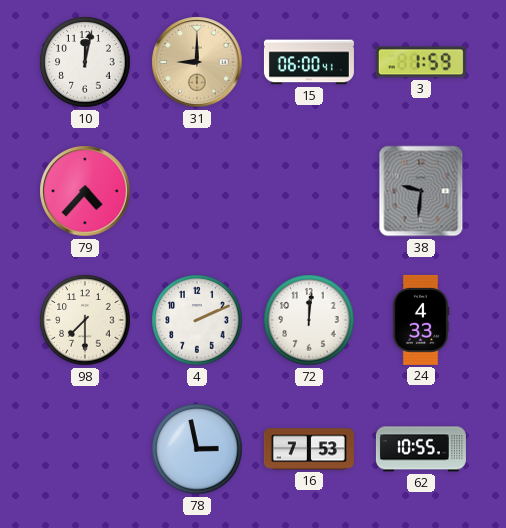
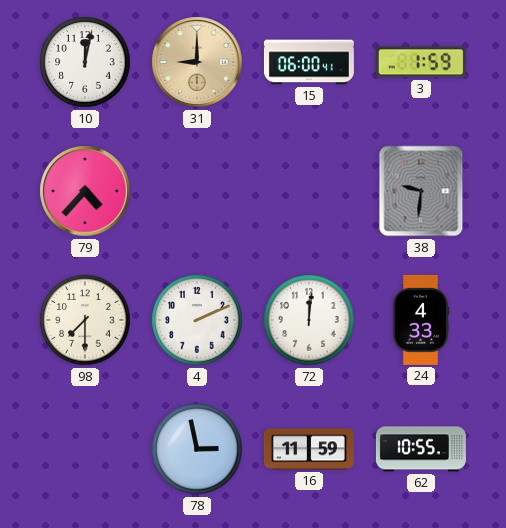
16: 7:53 -> 11:59
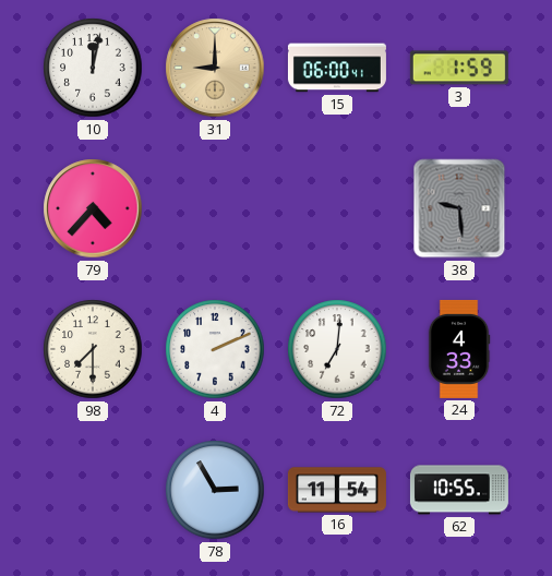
38: 9:31 -> 9:29
72: 12:01 -> 7:01
78: 2:58 -> 2:55
16: 11:59 -> 11:54
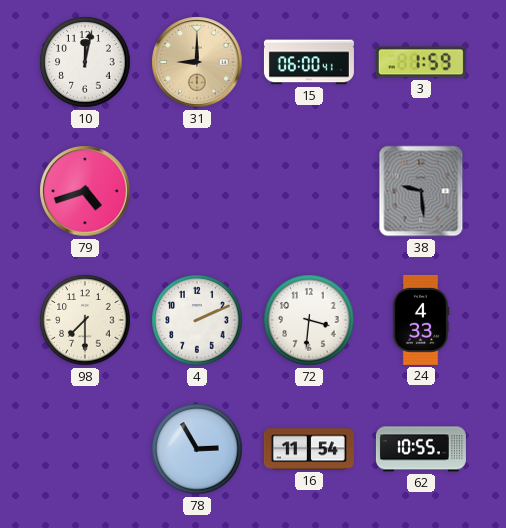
79: 4:37 -> 4:42
72: 7:01 -> 3:31
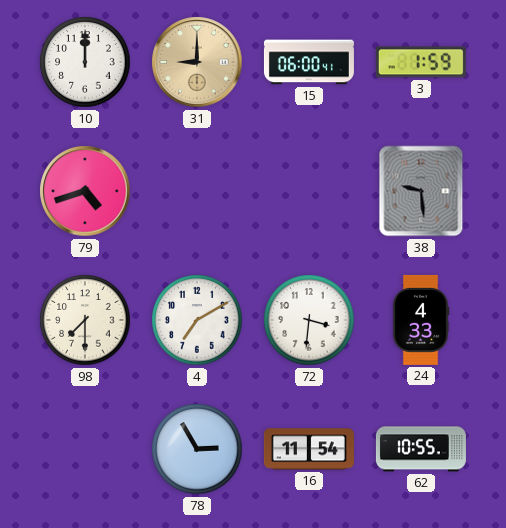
10: 12:02 -> 12:00
4: 2:11 -> 7:10
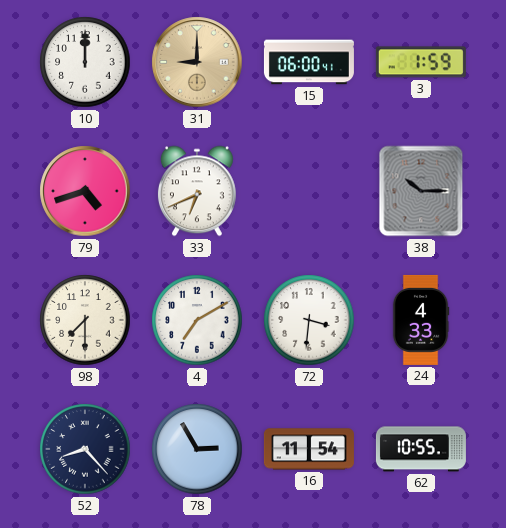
33: none -> 6:41
38: 9:29 -> 10:15
52: none -> 8:23
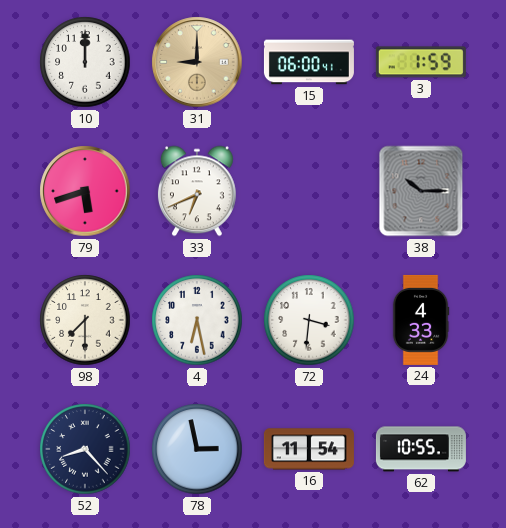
79: 4:42 -> 5:42
4: 7:10 -> 6:28
78: 2:55 -> 2:58
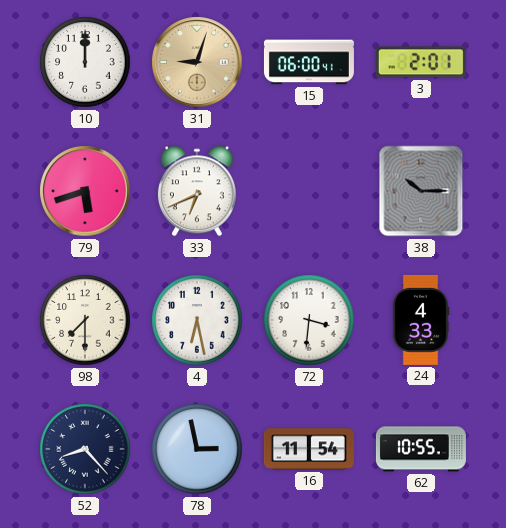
31: 9:00 -> 9:03
3: 1:59 -> 2:01
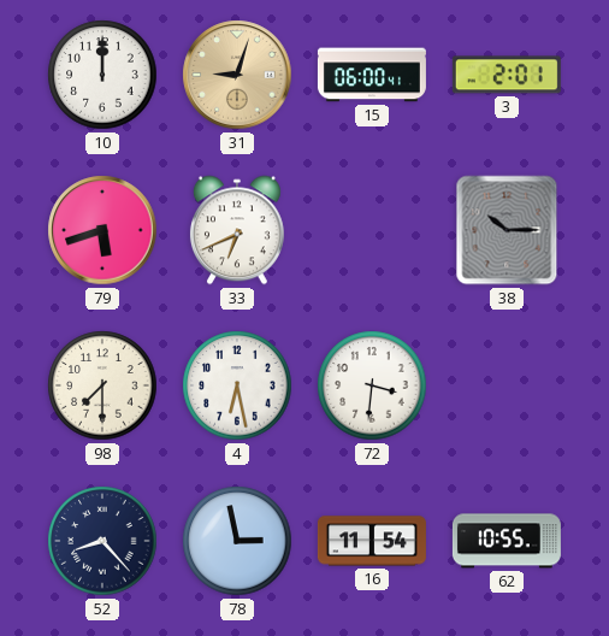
24: 4:33 -> none
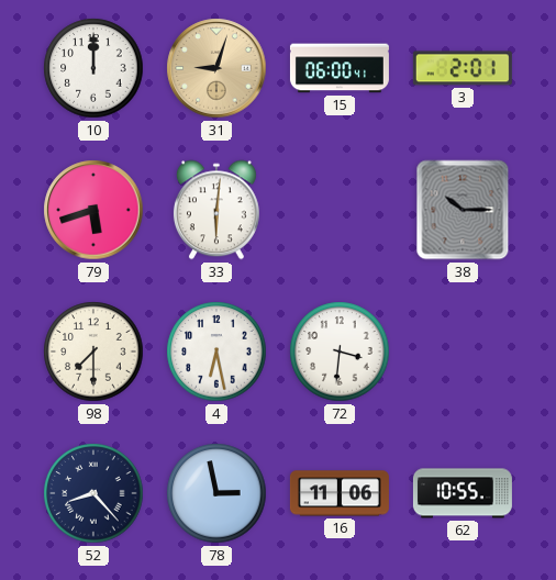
33: 6:41 -> 6:01
16: 11:54 -> 11:06
